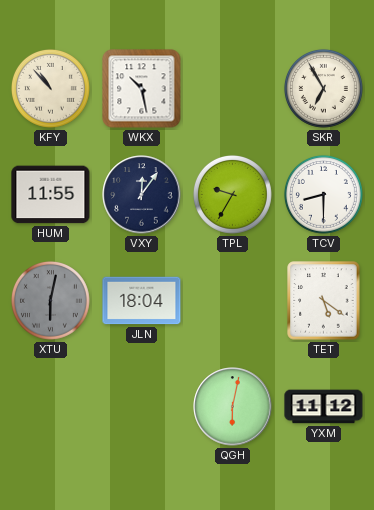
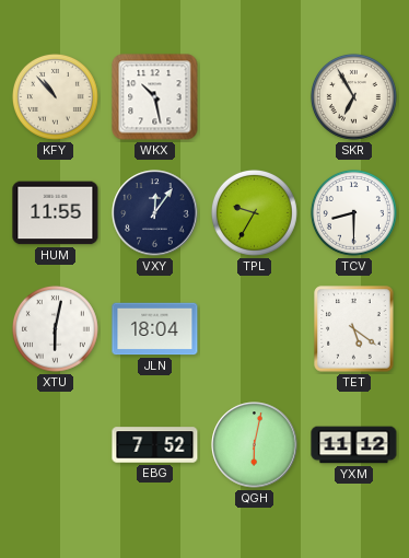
XTU dial: grey -> white
EBG: none -> 7:52
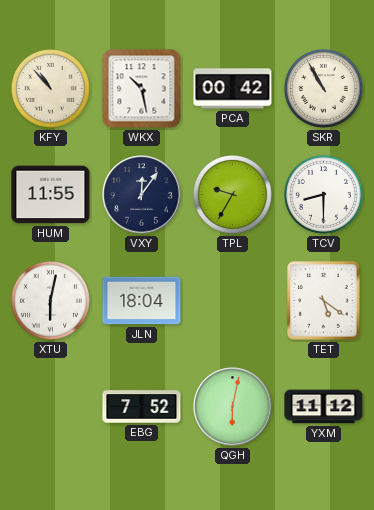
PCA: none -> 00:42
SKR: 6:55 -> 10:55
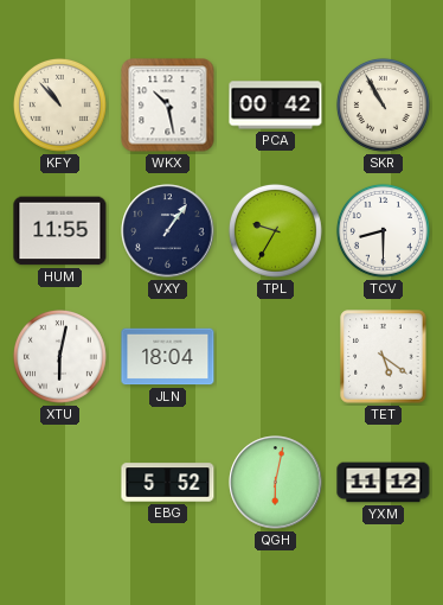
VXY: 12:06 -> 1:06
EBG: 7:52 -> 5:52
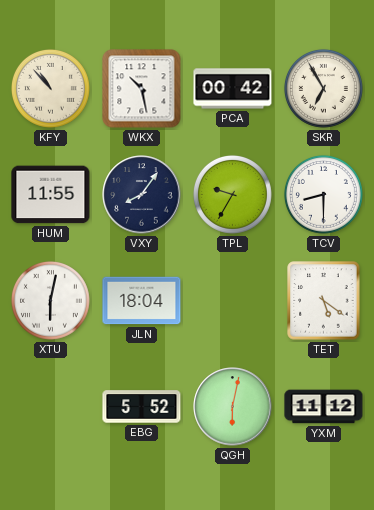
SKR: 10:55 -> 6:55
VXY: 1:06 -> 8:06
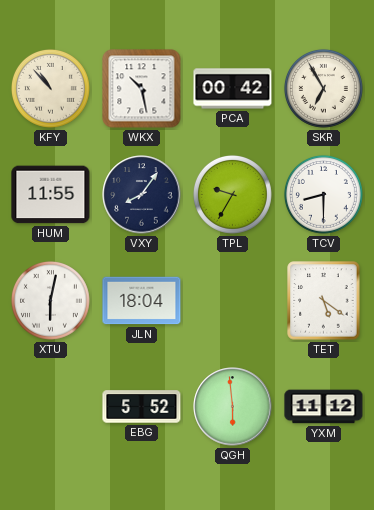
QGH: 6:02 -> 5:59
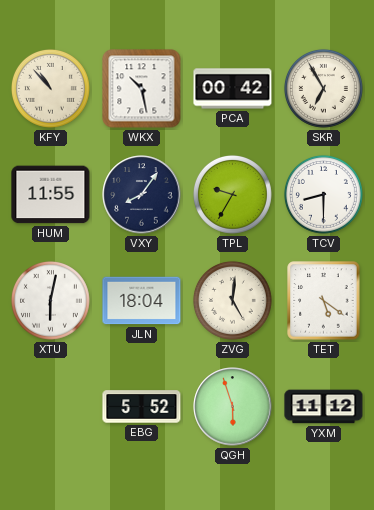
ZVG: none -> 5:01
QGH: 5:59 -> 5:57
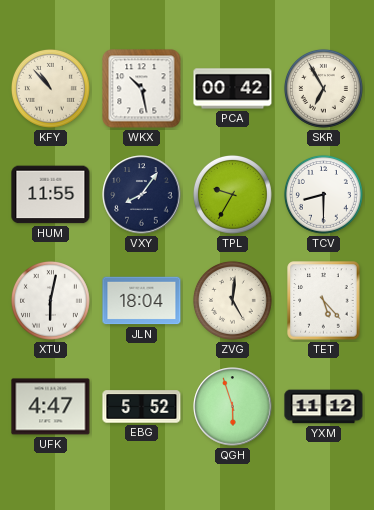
TET: 5:21 -> 5:23
UFK: none -> 4:47
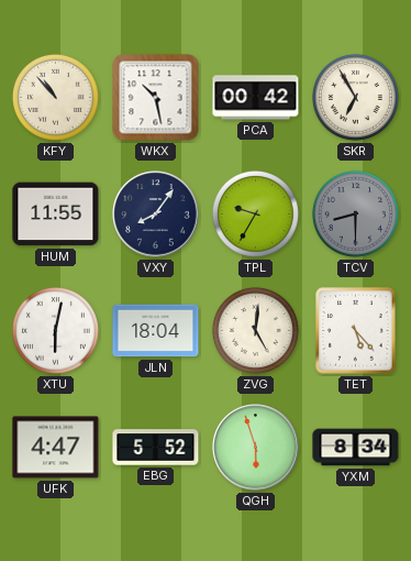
TCV dial: white -> grey
YXM: 11:12 -> 8:34
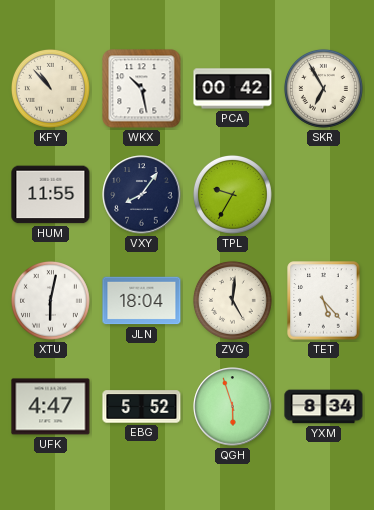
TCV: 8:30 -> none
